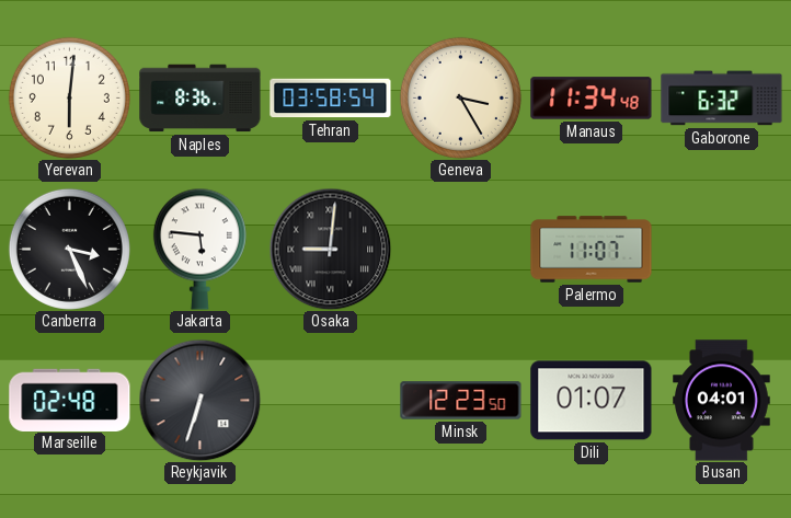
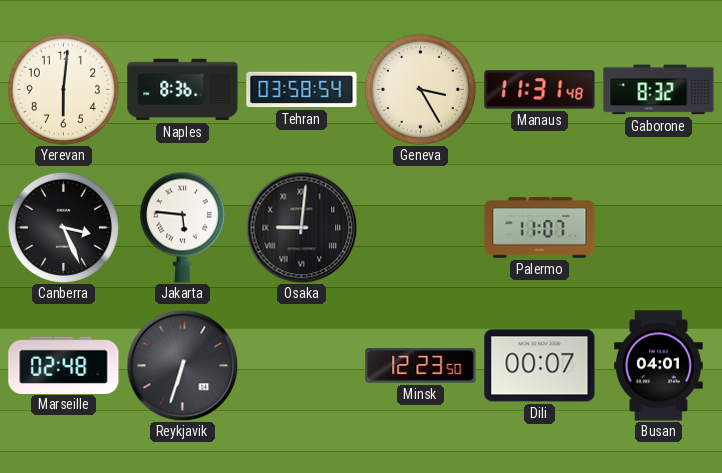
Manaus: 11:34 -> 11:31
Gaborone: 6:32 -> 8:32
Dili: 01:07 -> 00:07
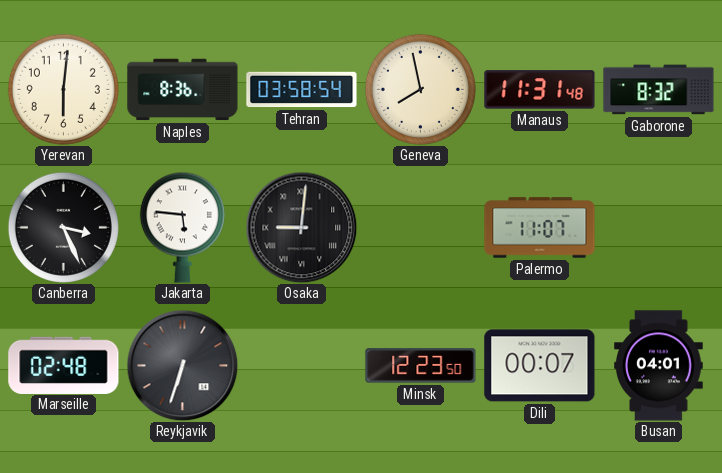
Geneva: 3:25 -> 7:58
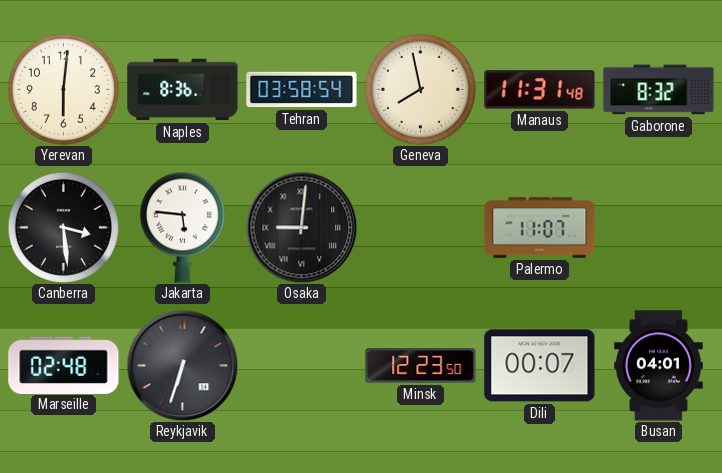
Canberra: 3:26 -> 3:29
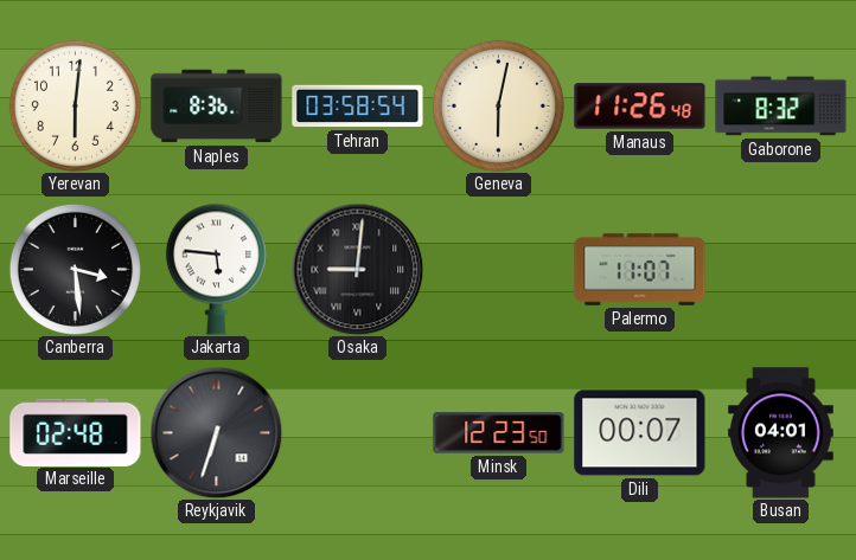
Geneva: 7:58 -> 6:02
Manaus: 11:31 -> 11:26
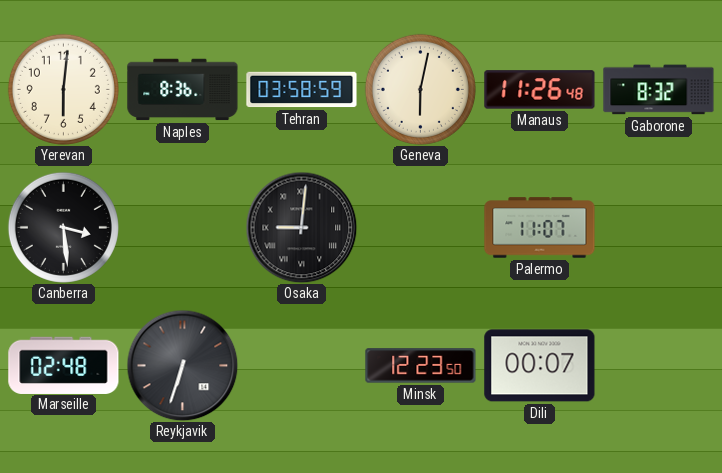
Tehran: 03:58:54 -> 03:58:59
Jakarta: 5:46 -> none
Busan: 04:01 -> none
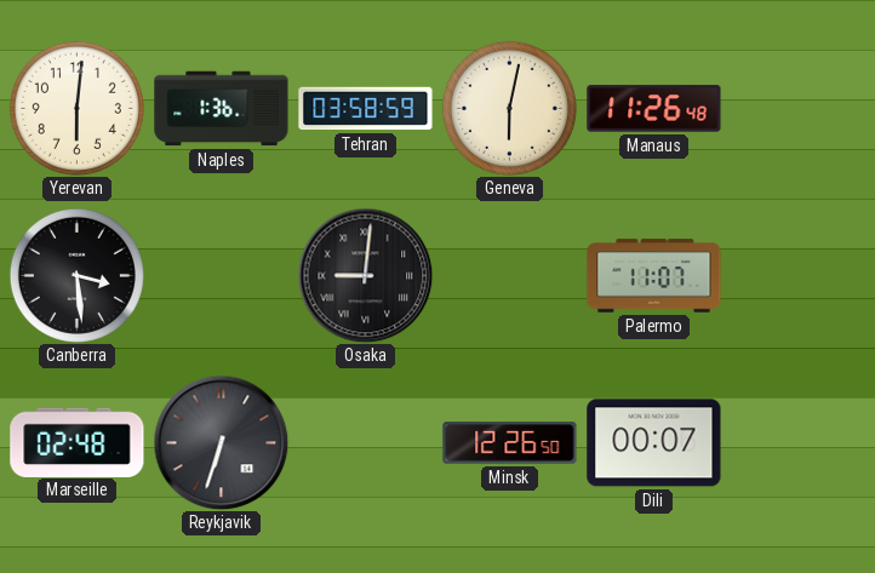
Naples: 8:36 -> 1:36
Gaborone: 8:32 -> none
Minsk: 12:23 -> 12:26
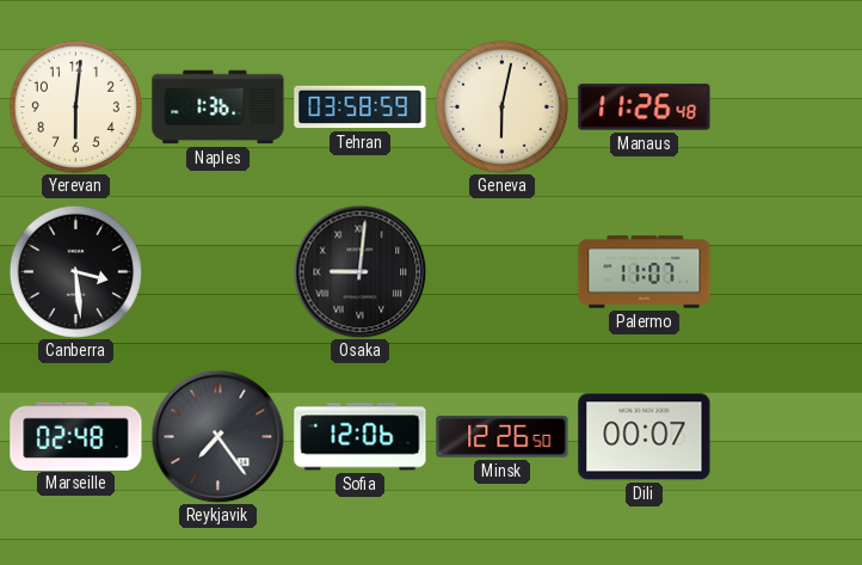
Reykjavik: 6:33 -> 7:24
Sofia: none -> 12:06
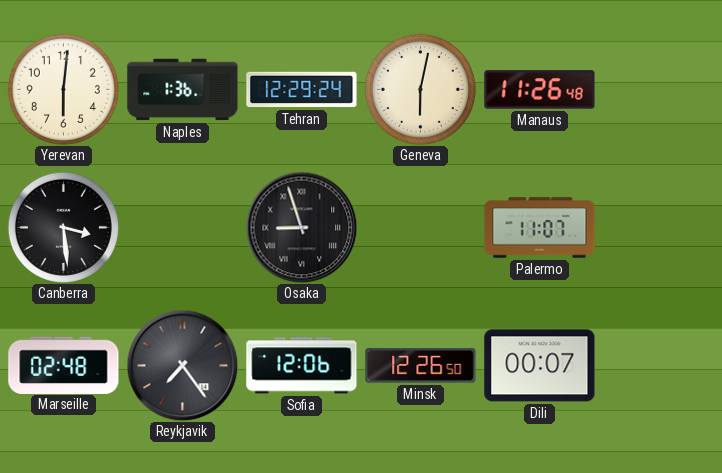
Tehran: 03:58 -> 12:29
Osaka: 9:01 -> 8:57
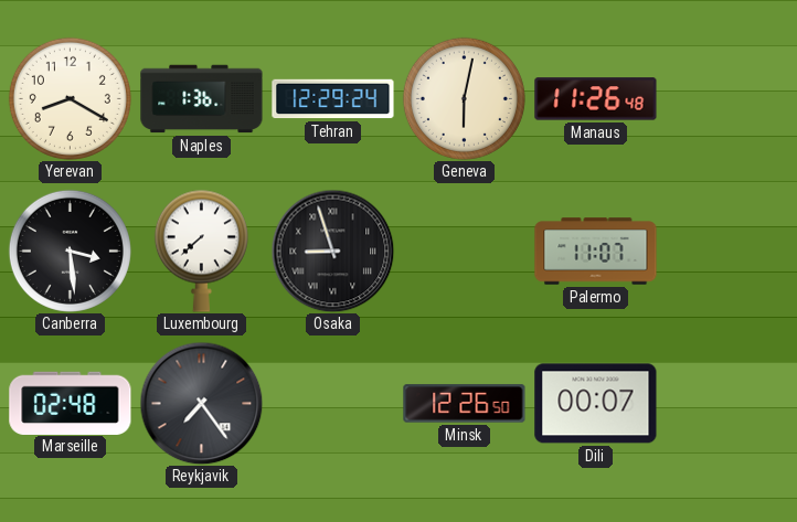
Yerevan: 6:01 -> 8:20
Luxembourg: none -> 7:38
Sofia: 12:06 -> none
